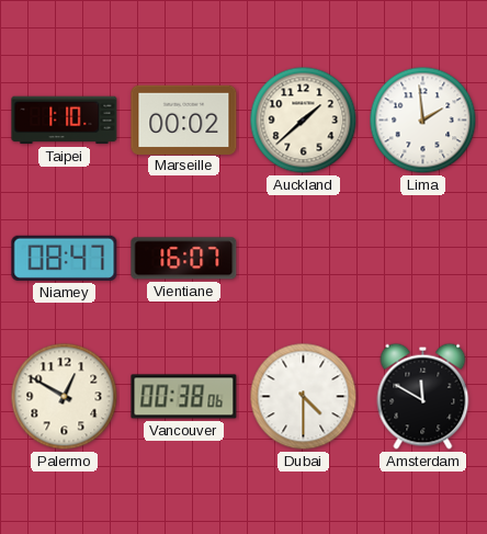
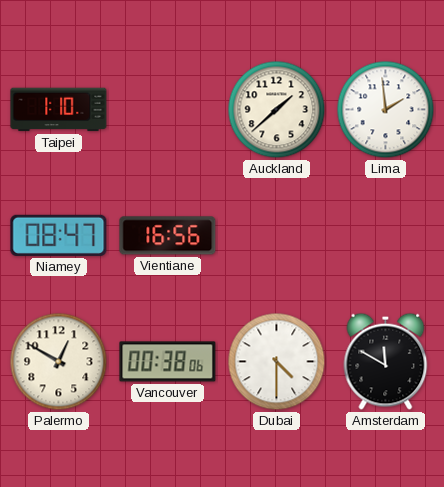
Marseille: 00:02 -> none
Vientiane: 16:07 -> 16:56
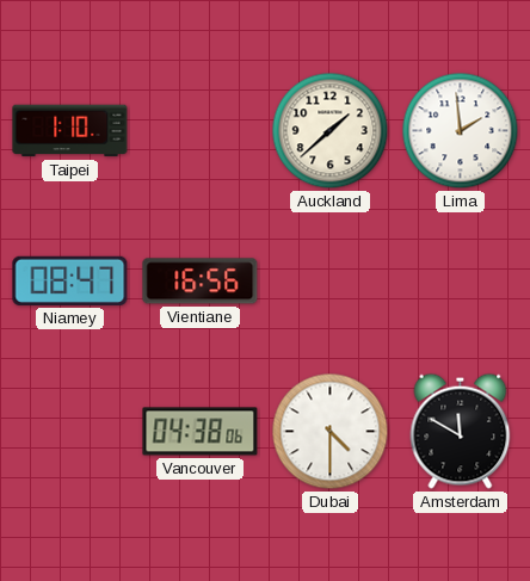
Palermo: 12:50 -> none
Vancouver: 00:38 -> 04:38
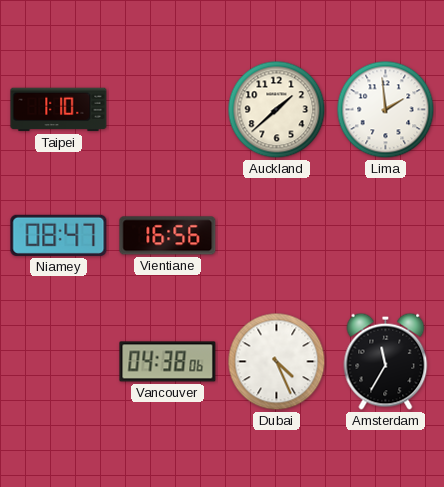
Dubai: 4:30 -> 4:26
Amsterdam: 11:50 -> 11:35
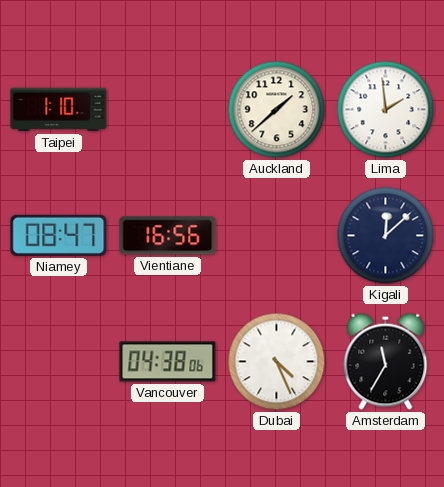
Kigali: none -> 12:08
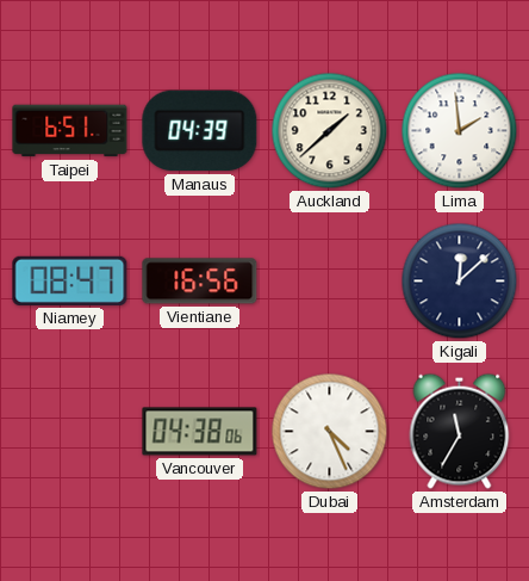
Taipei: 1:10 -> 6:51
Manaus: none -> 04:39
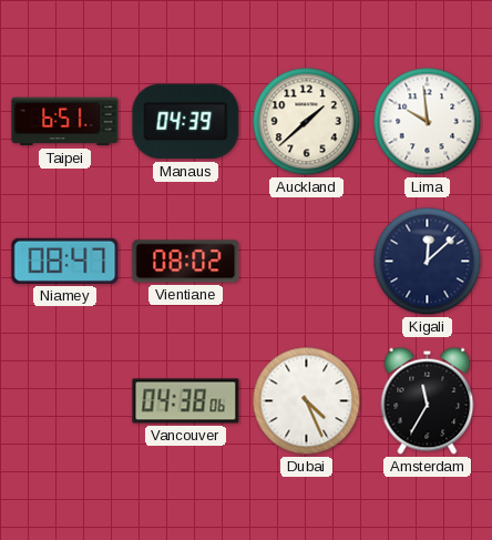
Lima: 1:59 -> 9:59
Vientiane: 16:56 -> 08:02
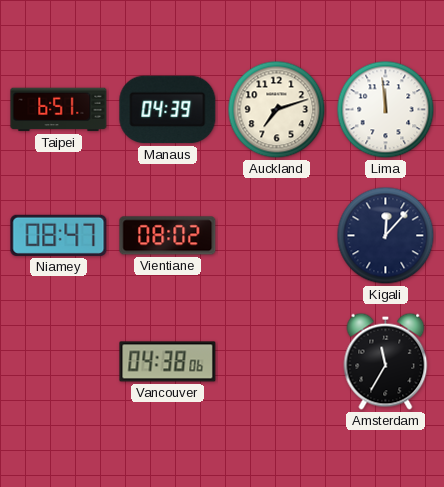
Auckland: 1:38 -> 7:12
Lima: 9:59 -> 11:59
Kigali: 12:08 -> 12:07
Dubai: 4:26 -> none
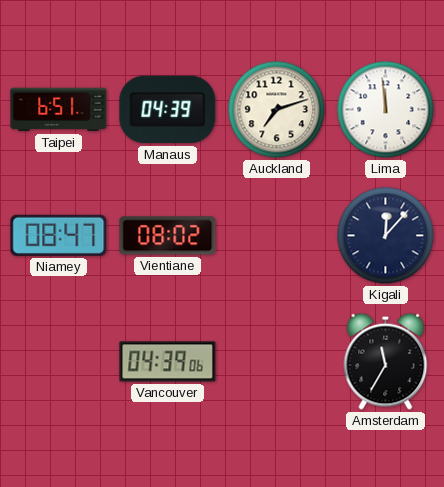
Vancouver: 04:38 -> 04:39
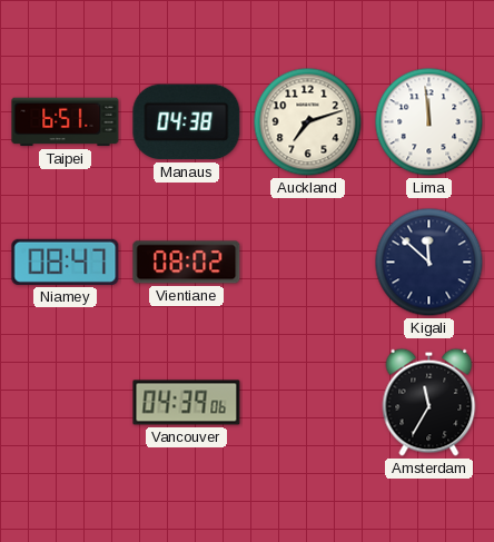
Manaus: 04:39 -> 04:38
Kigali: 12:07 -> 11:52
